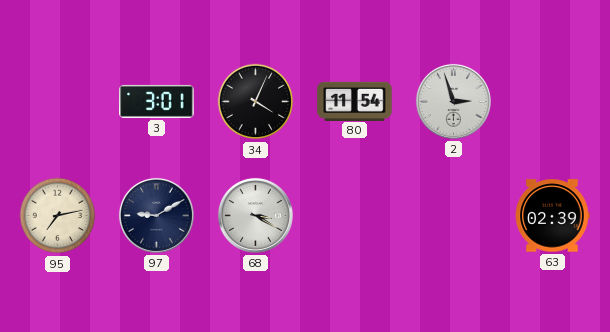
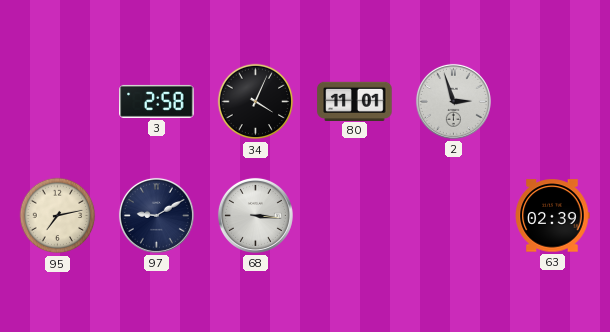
3: 3:01 -> 2:58
80: 11:54 -> 11:01
68: 3:20 -> 3:16
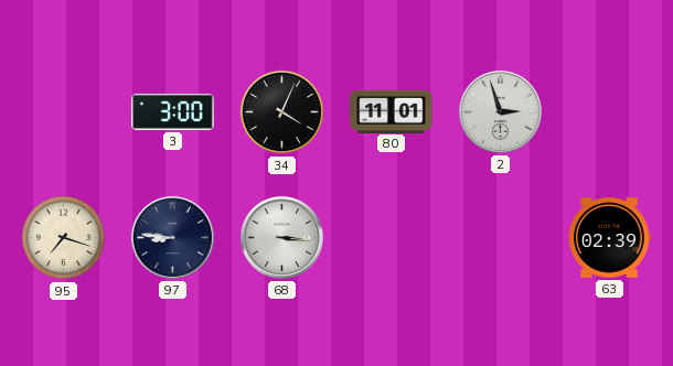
3: 2:58 -> 3:00
95: 7:13 -> 7:18
97: 9:10 -> 8:46
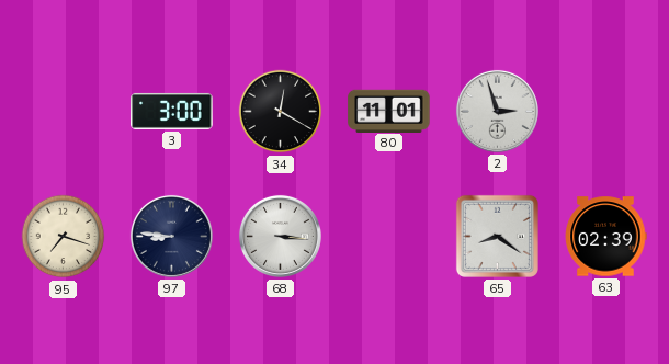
34: 4:04 -> 12:20
65: none -> 8:21
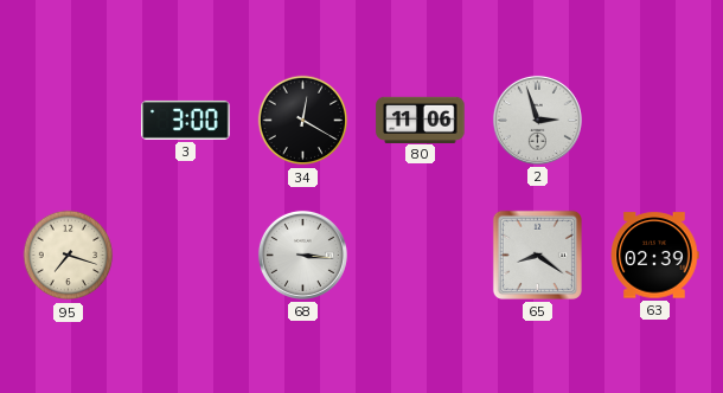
80: 11:01 -> 11:06
97: 8:46 -> none
